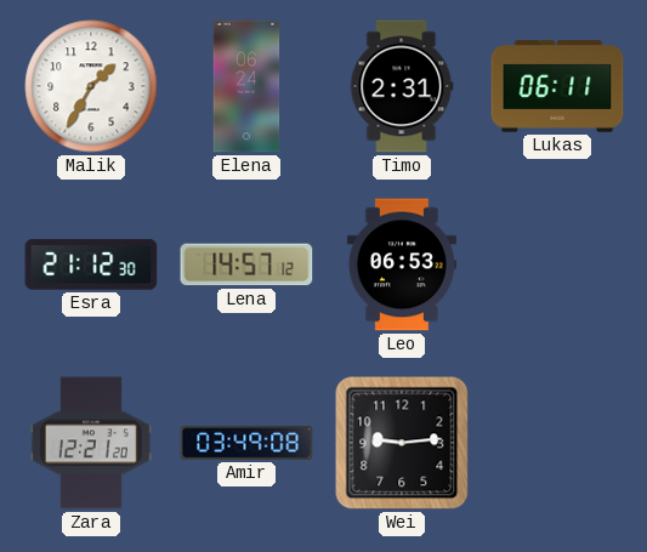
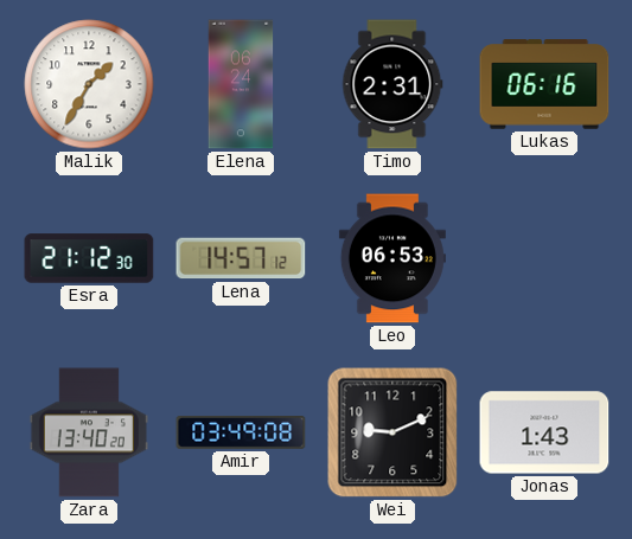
Lukas: 06:11 -> 06:16
Zara: 12:21 -> 13:40
Wei: 9:14 -> 9:11
Jonas: none -> 1:43
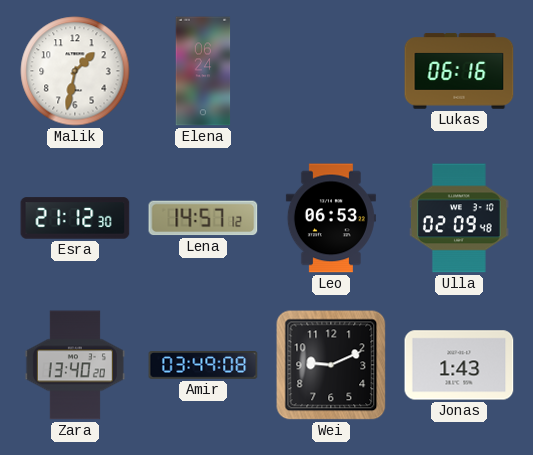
Malik: 1:35 -> 1:32
Timo: 2:31 -> none
Ulla: none -> 02:09
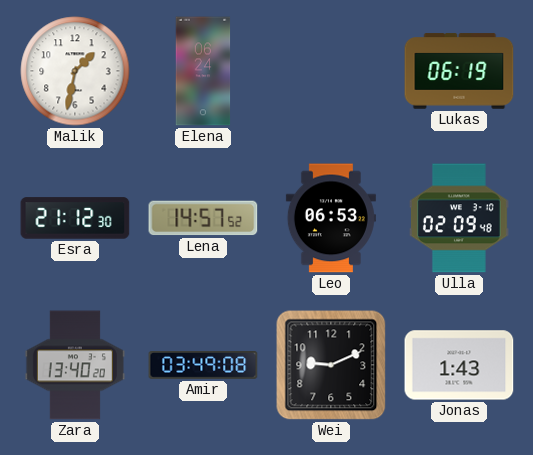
Lukas: 06:16 -> 06:19
Lena: 14:57:12 -> 14:57:52
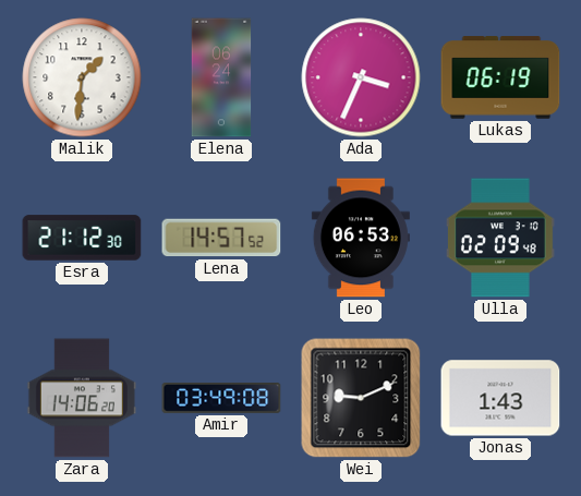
Malik: 1:32 -> 1:31
Ada: none -> 3:34
Zara: 13:40 -> 14:06
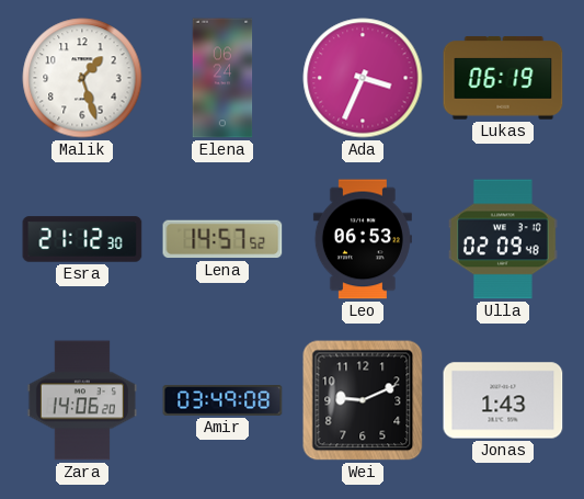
Malik: 1:31 -> 1:27
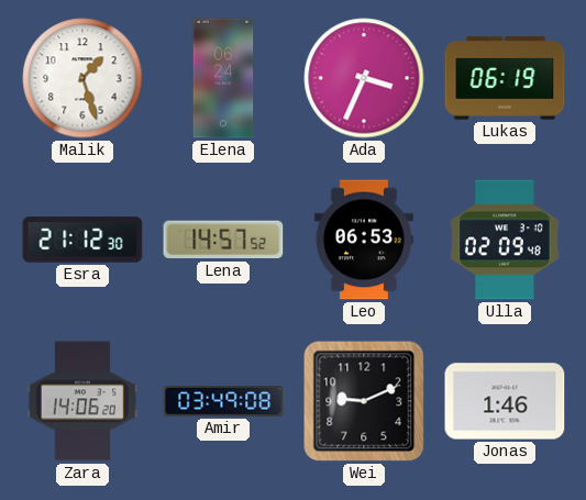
Jonas: 1:43 -> 1:46
